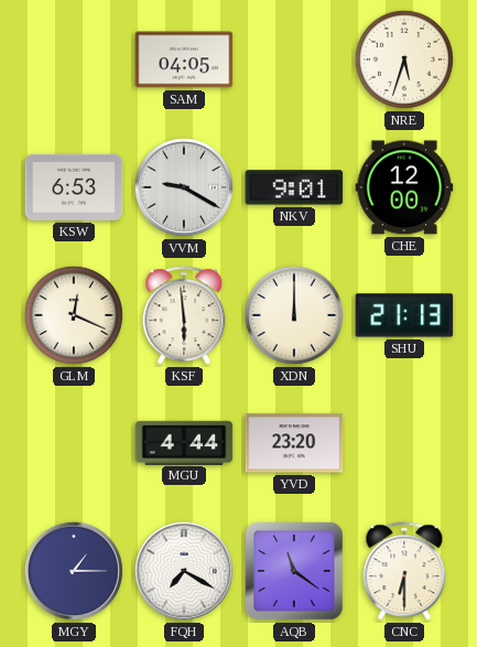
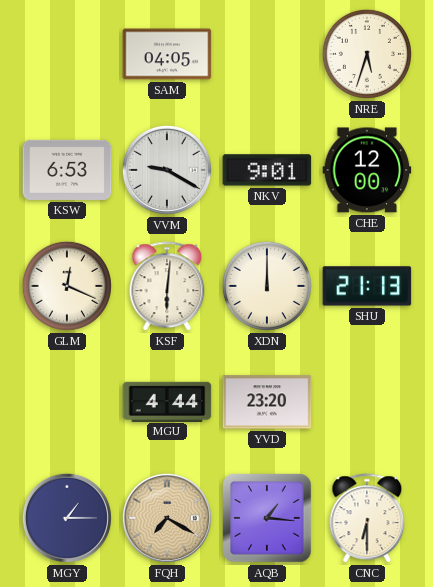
KSF: 5:59 -> 6:01
FQH dial: white -> champagne
AQB: 11:21 -> 1:16
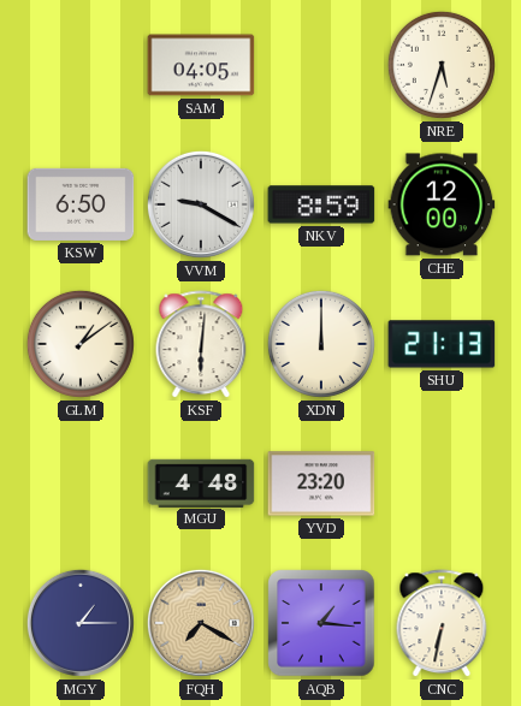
KSW: 6:53 -> 6:50
NKV: 9:01 -> 8:59
GLM: 12:19 -> 1:09
MGU: 4:44 -> 4:48
CNC: 6:30 -> 6:32
